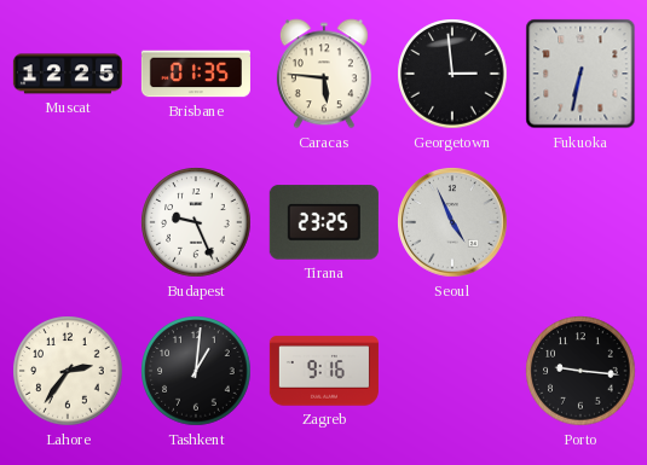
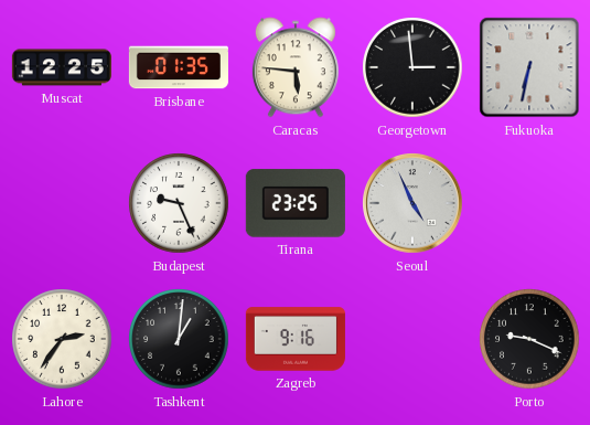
Porto: 9:16 -> 9:19
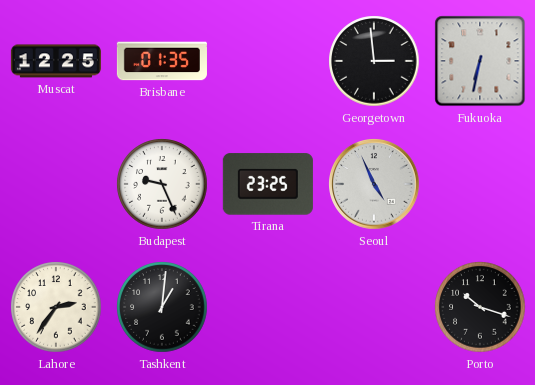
Caracas: 5:46 -> none
Zagreb: 9:16 -> none
Porto: 9:19 -> 10:18
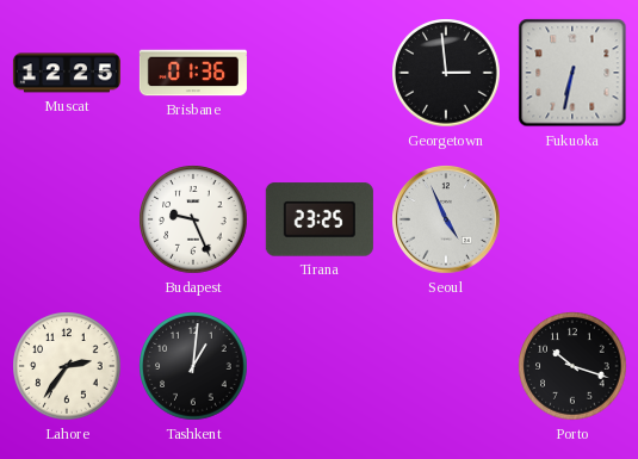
Brisbane: 01:35 -> 01:36
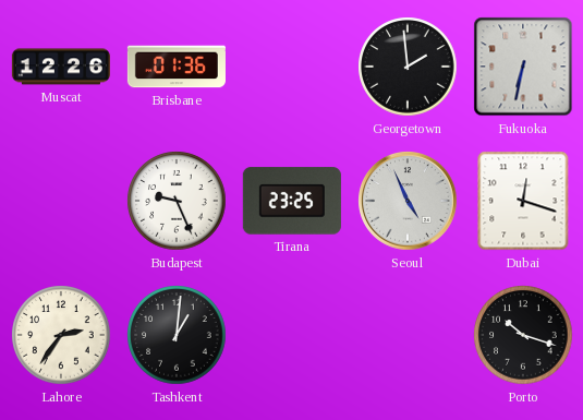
Muscat: 12:25 -> 12:26
Georgetown: 2:59 -> 1:59
Dubai: none -> 12:18
